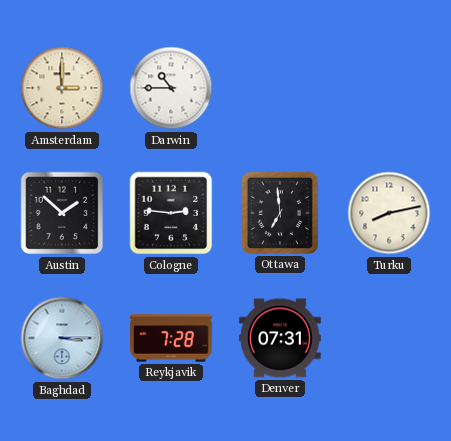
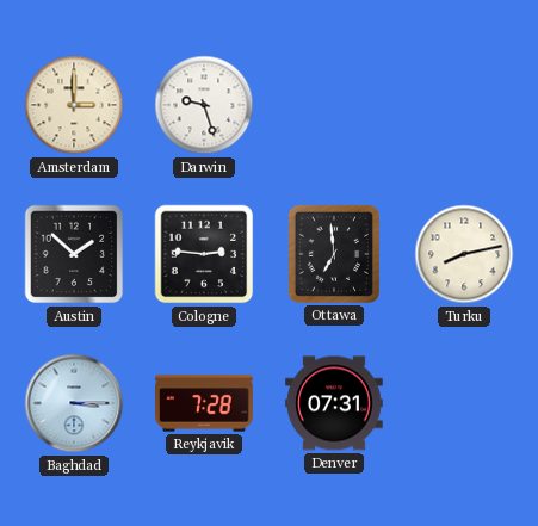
Darwin: 10:45 -> 9:27
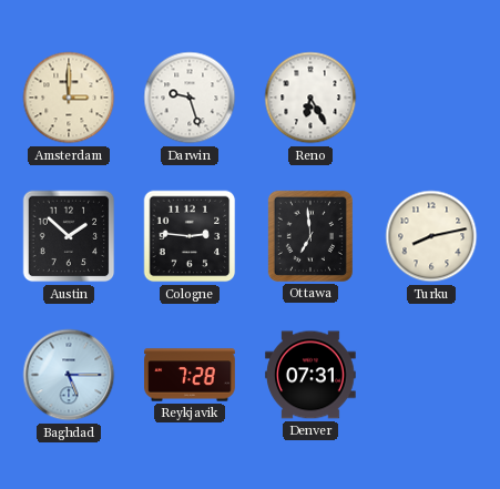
Reno: none -> 6:25
Baghdad: 3:15 -> 5:15
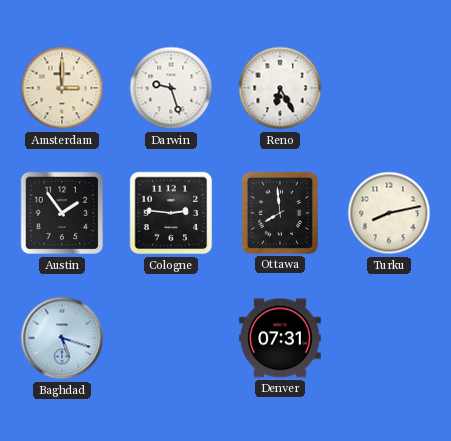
Austin: 1:52 -> 1:54
Ottawa: 6:59 -> 7:59
Baghdad: 5:15 -> 5:18
Reykjavik: 7:28 -> none
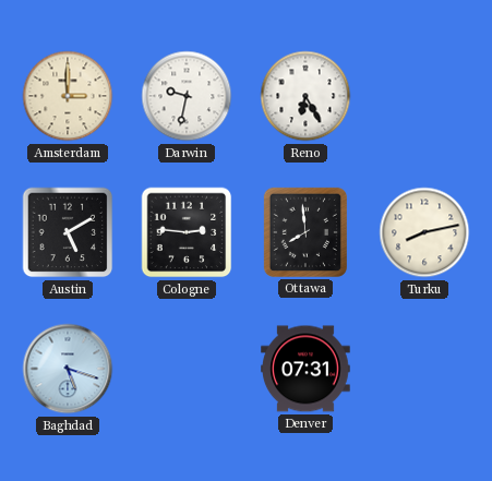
Darwin: 9:27 -> 9:32
Austin: 1:54 -> 5:10
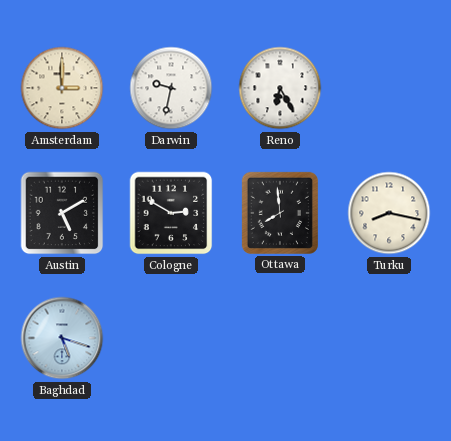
Cologne: 2:46 -> 2:50
Turku: 8:13 -> 8:17
Denver: 07:31 -> none
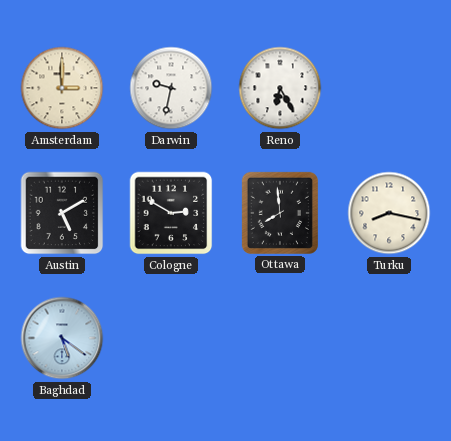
Baghdad: 5:18 -> 5:21
